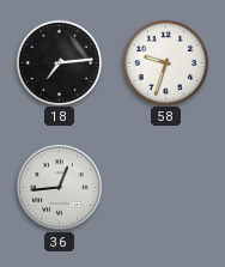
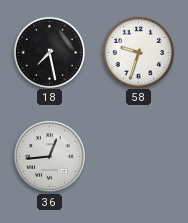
18: 7:14 -> 7:28
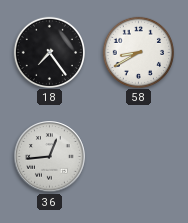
18: 7:28 -> 7:24
58: 9:33 -> 8:40
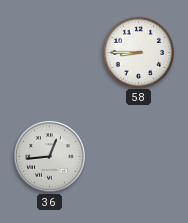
18: 7:24 -> none
58: 8:40 -> 8:45
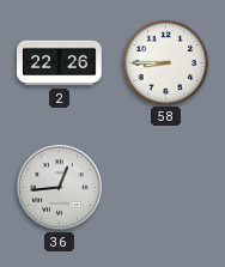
2: none -> 22:26
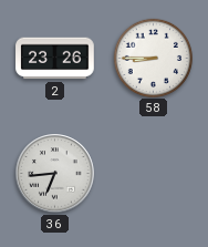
2: 22:26 -> 23:26
36: 12:44 -> 6:44
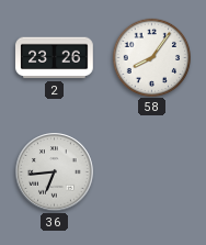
58: 8:45 -> 8:06
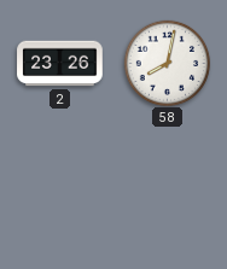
58: 8:06 -> 8:02
36: 6:44 -> none
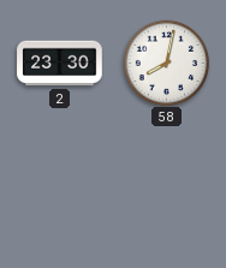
2: 23:26 -> 23:30
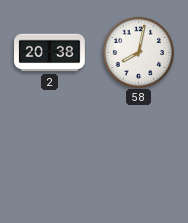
2: 23:30 -> 20:38
